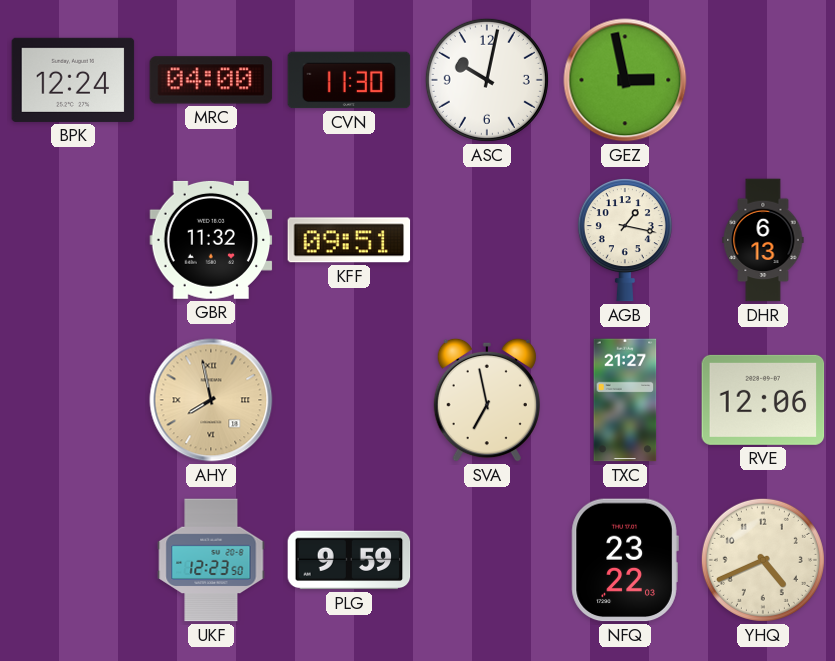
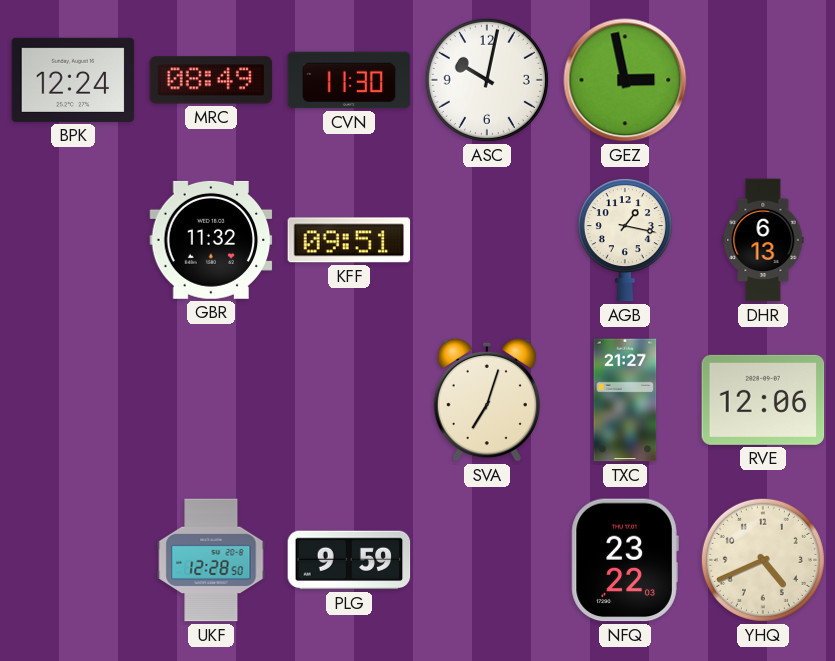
MRC: 04:00 -> 08:49
AHY: 7:58 -> none
SVA: 6:58 -> 7:03
UKF: 12:23 -> 12:28
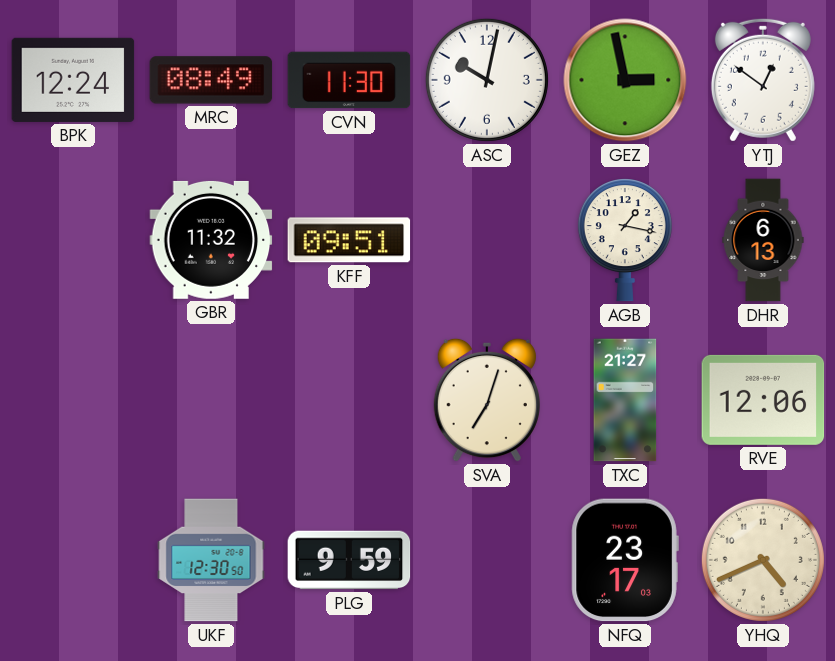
YTJ: none -> 12:51
UKF: 12:28 -> 12:30
NFQ: 23:22 -> 23:17
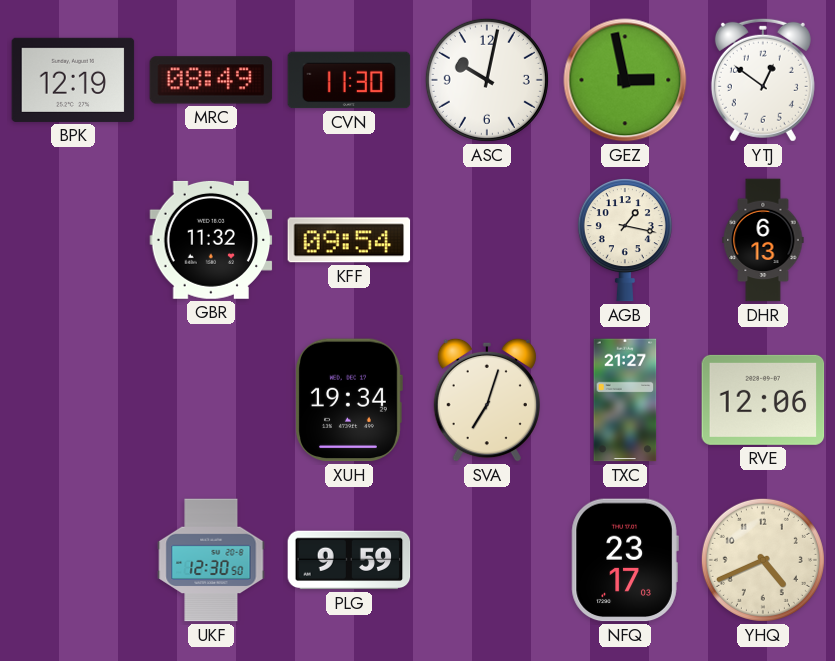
BPK: 12:24 -> 12:19
KFF: 09:51 -> 09:54
XUH: none -> 19:34
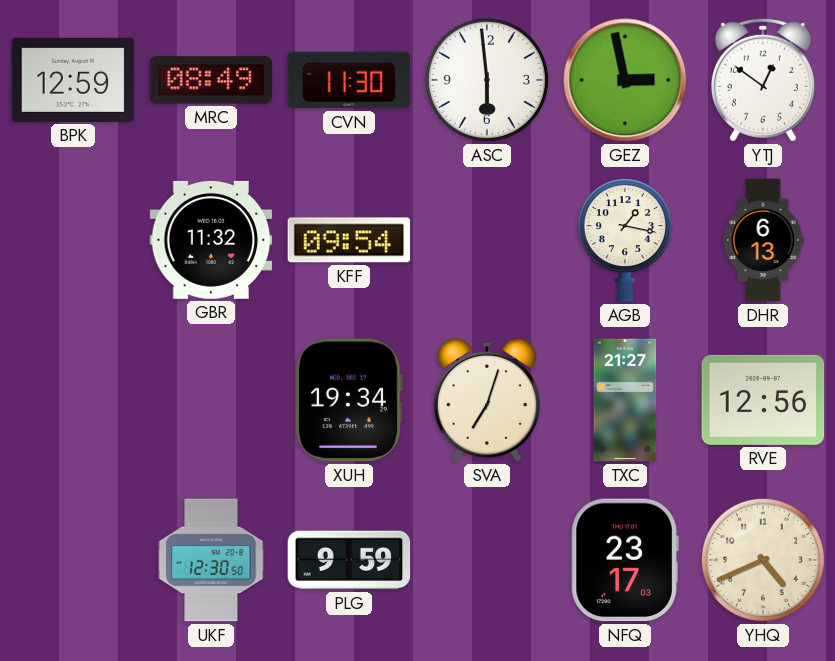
BPK: 12:19 -> 12:59
ASC: 10:02 -> 5:59
RVE: 12:06 -> 12:56
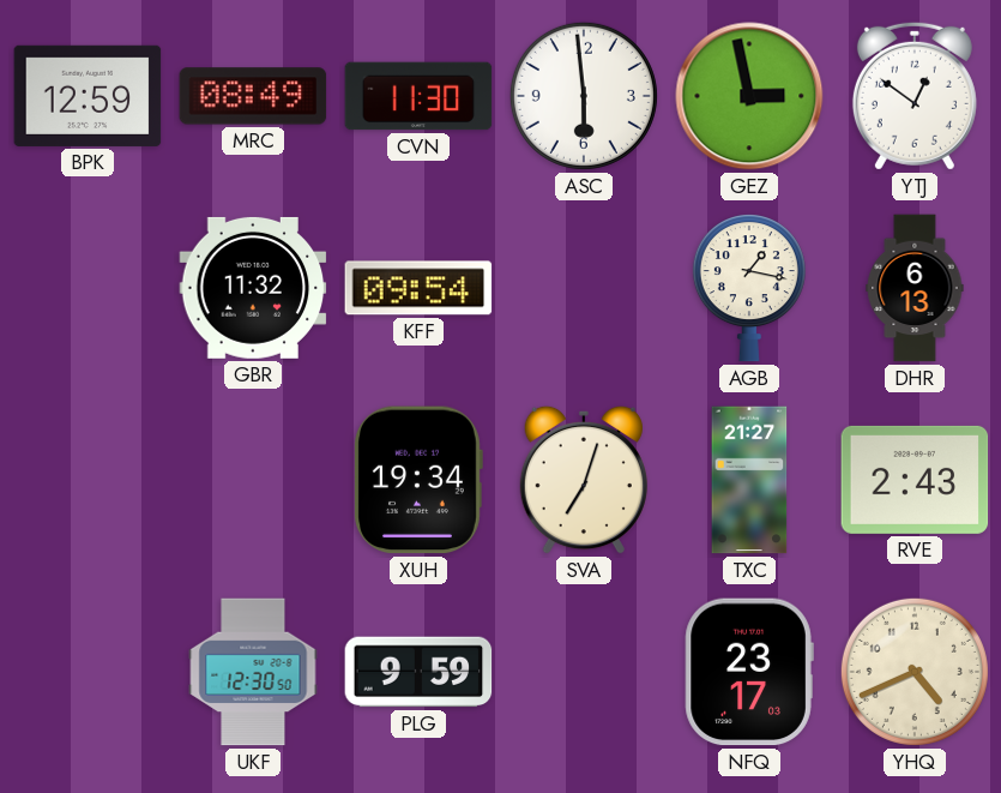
RVE: 12:56 -> 2:43
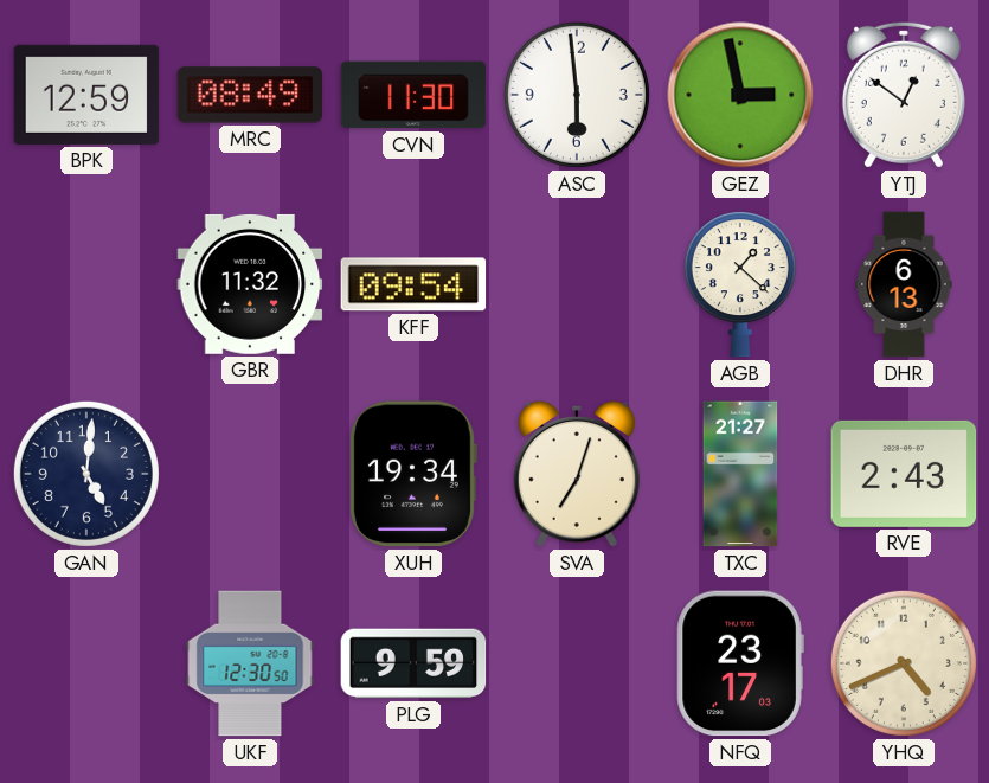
AGB: 1:17 -> 1:22
GAN: none -> 5:01
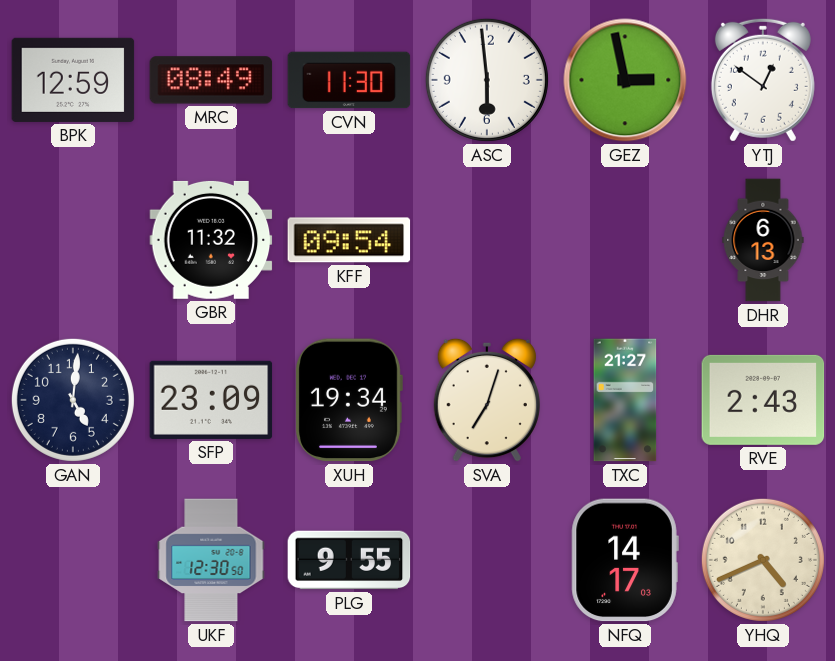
AGB: 1:22 -> none
SFP: none -> 23:09
PLG: 9:59 -> 9:55
NFQ: 23:17 -> 14:17
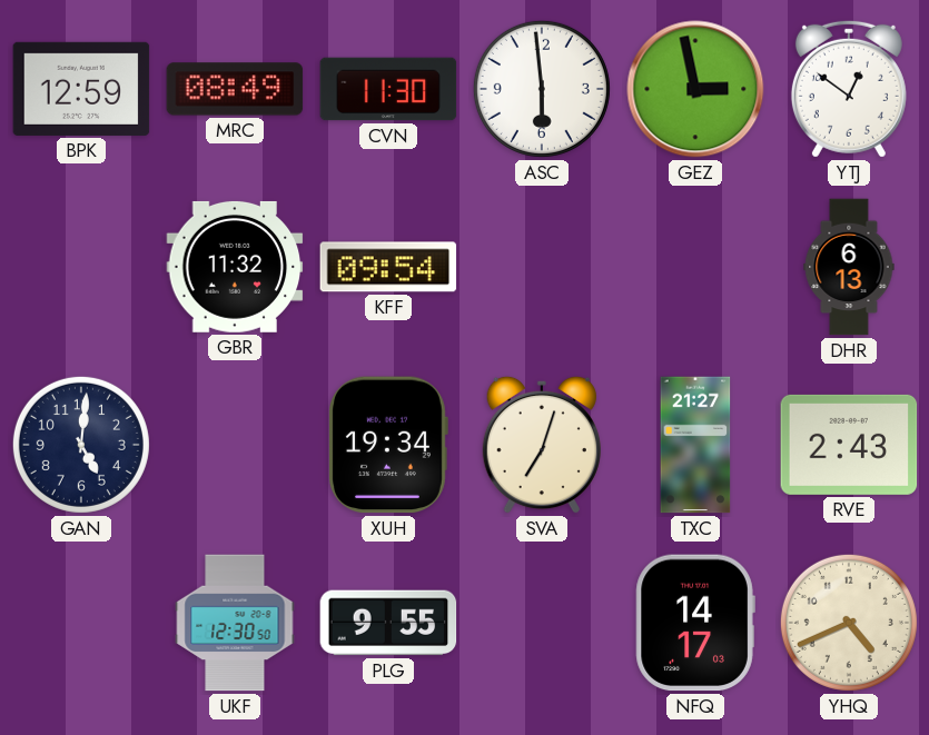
SFP: 23:09 -> none
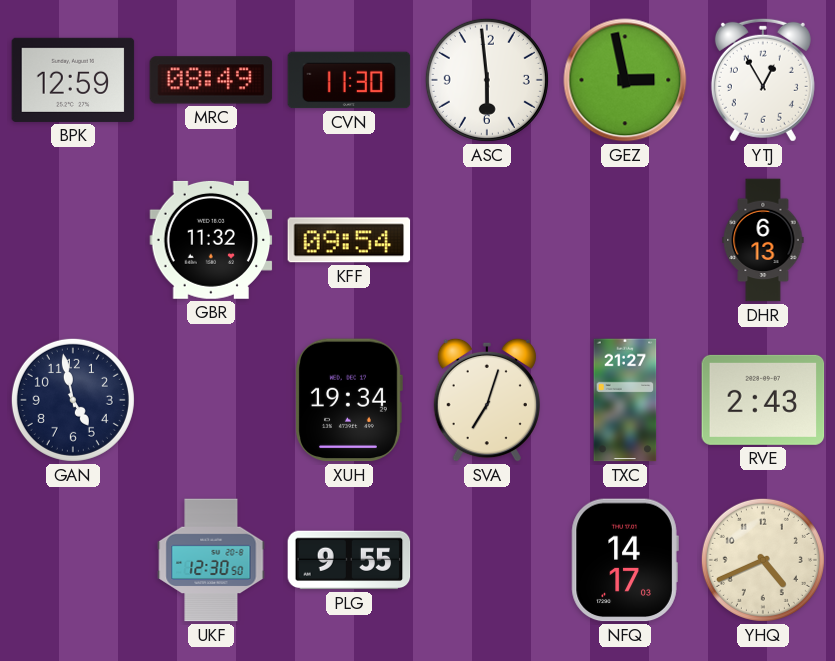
YTJ: 12:51 -> 12:55
GAN: 5:01 -> 4:58
